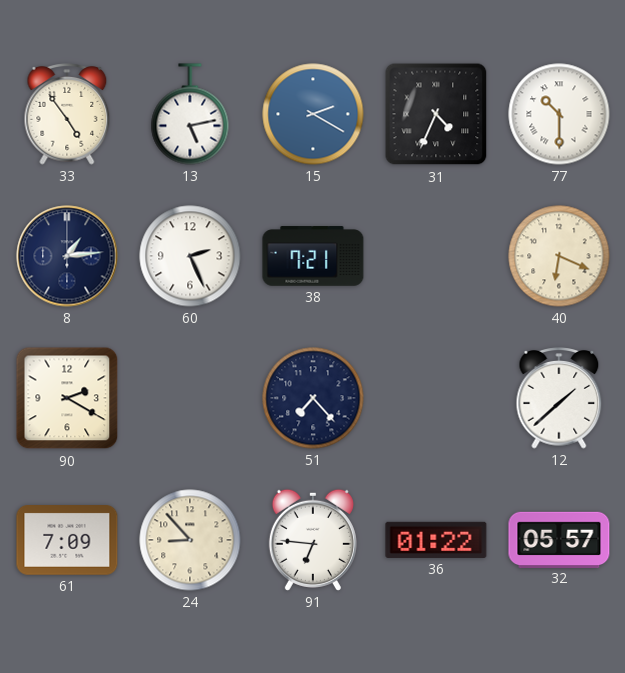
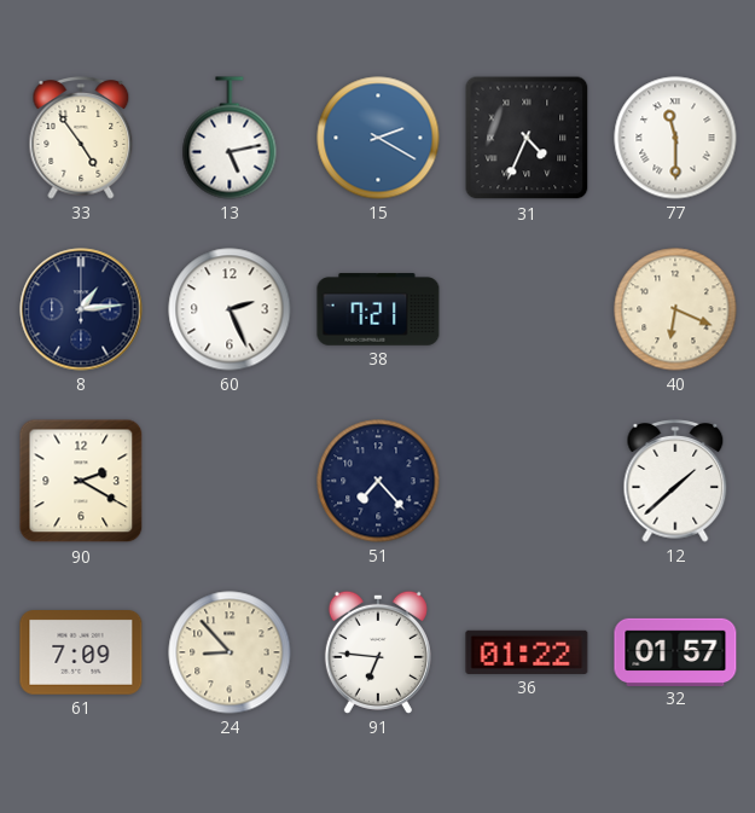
77: 10:30 -> 11:30
32: 05:57 -> 01:57
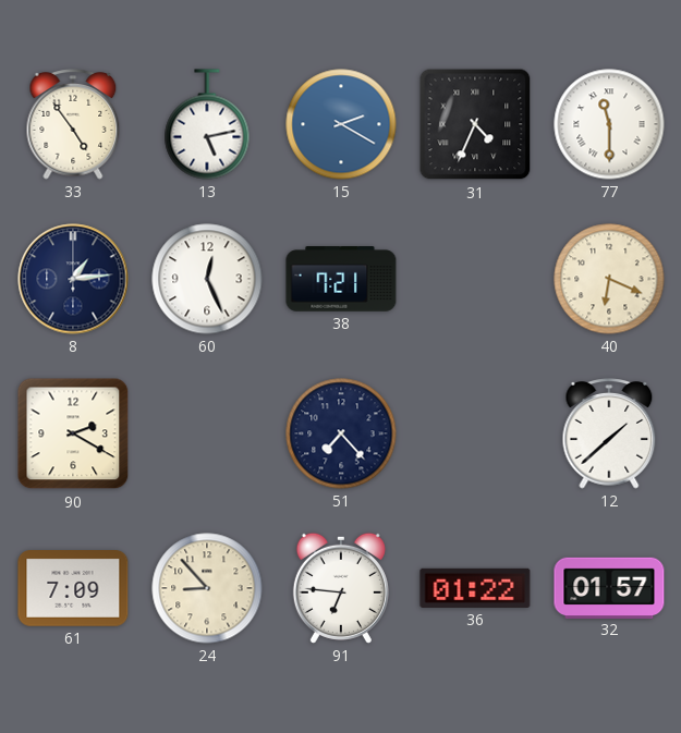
60: 2:26 -> 12:26
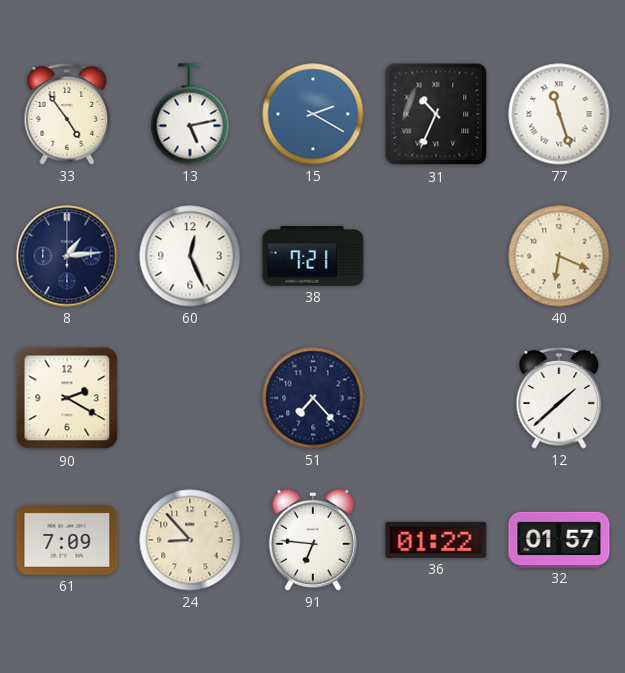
31: 4:34 -> 10:34
77: 11:30 -> 11:27
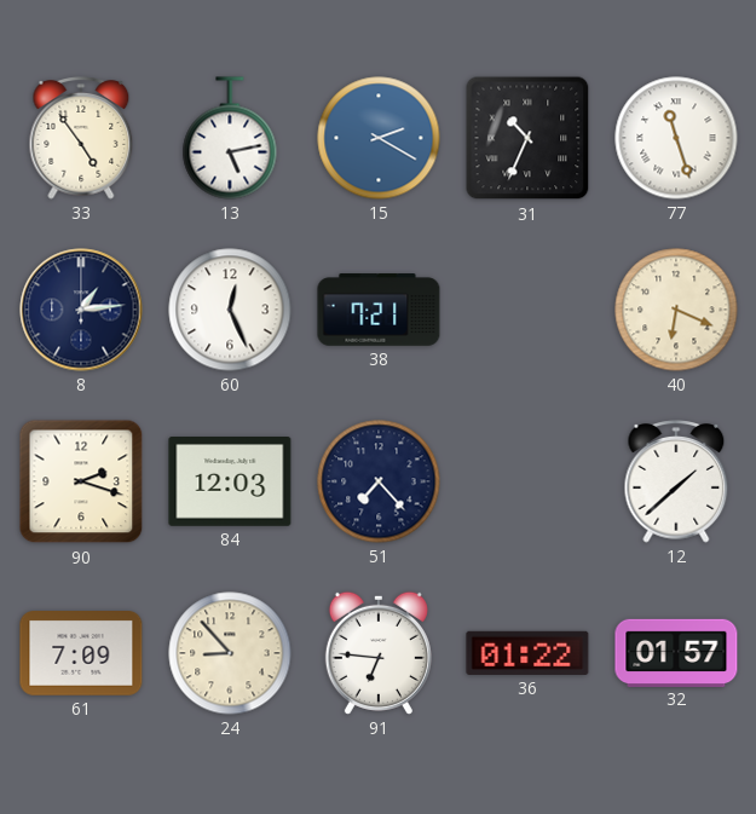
90: 2:20 -> 2:18
84: none -> 12:03
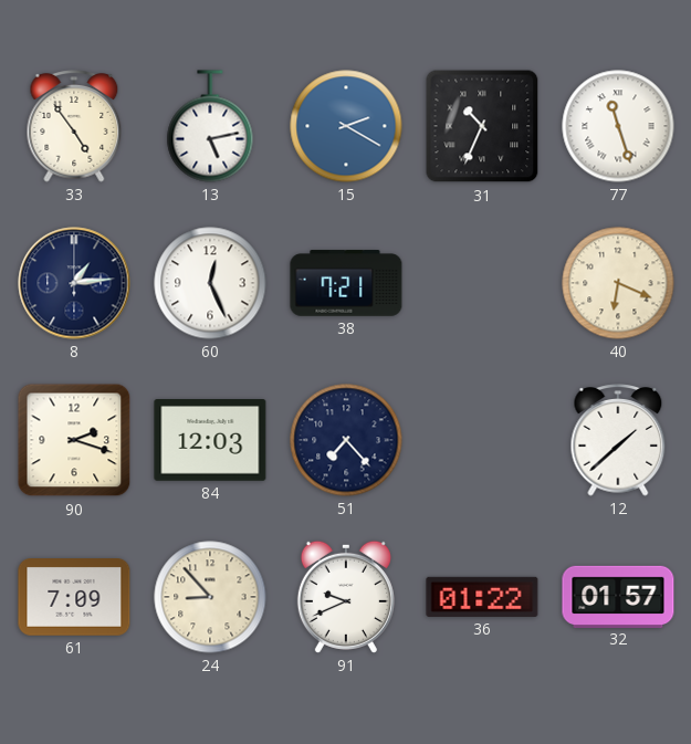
91: 6:46 -> 9:41
